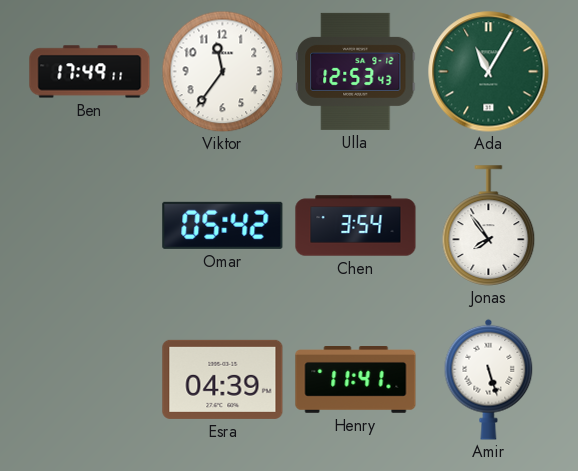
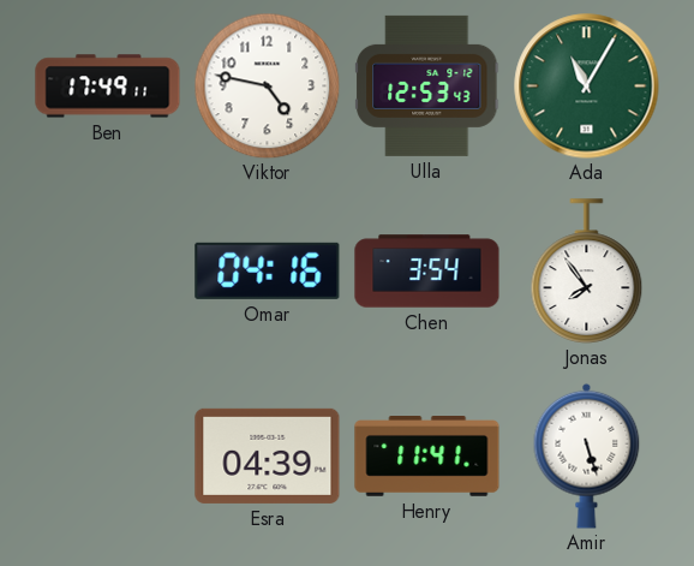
Viktor: 11:36 -> 4:47
Omar: 05:42 -> 04:16
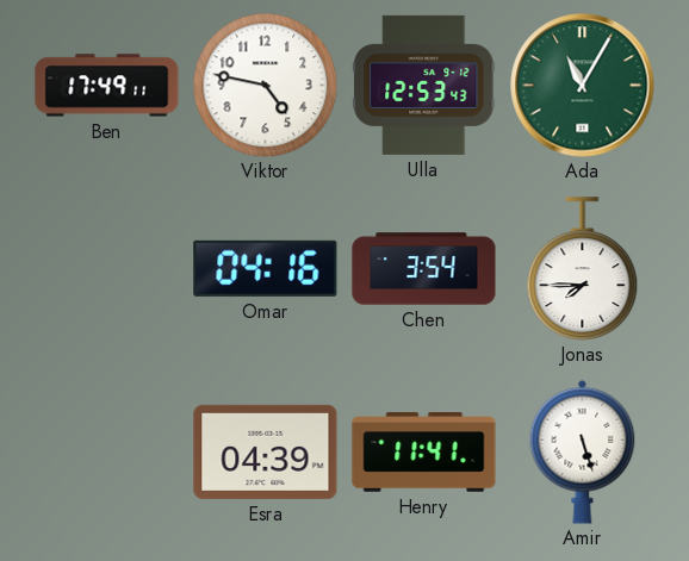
Jonas: 7:54 -> 7:45
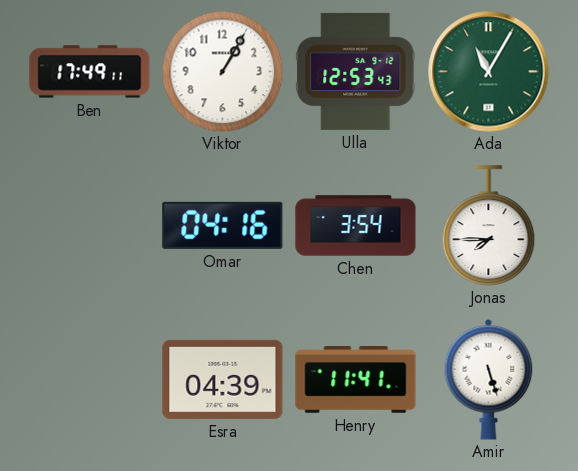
Viktor: 4:47 -> 1:05
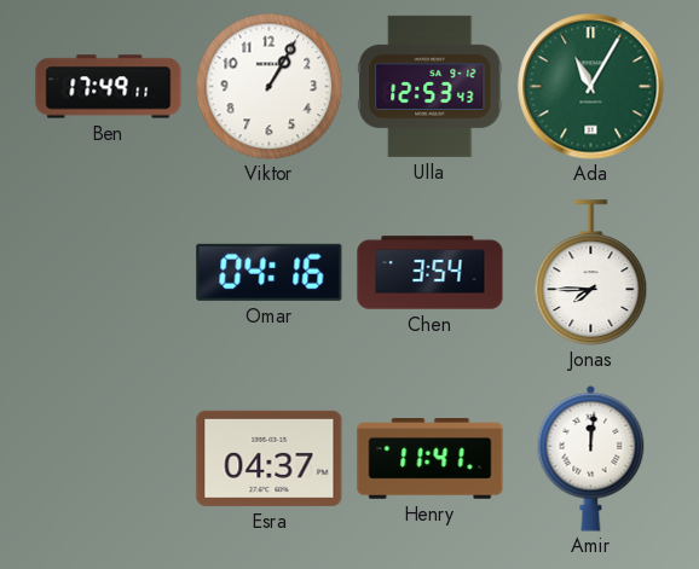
Esra: 04:39 -> 04:37
Amir: 5:27 -> 12:01
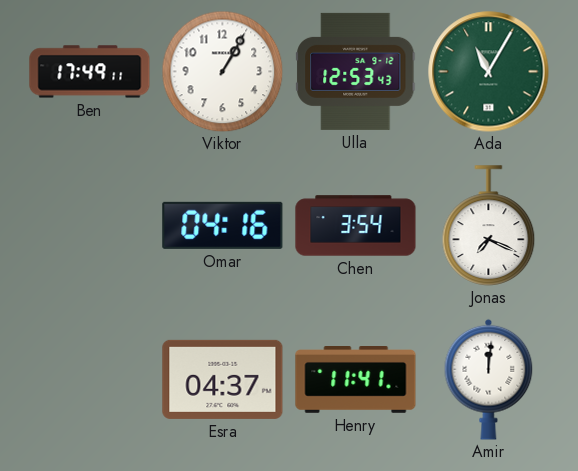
Jonas: 7:45 -> 7:19
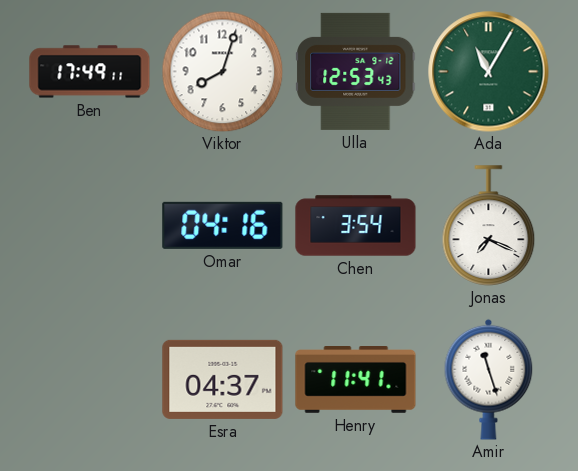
Viktor: 1:05 -> 8:03
Amir: 12:01 -> 11:27
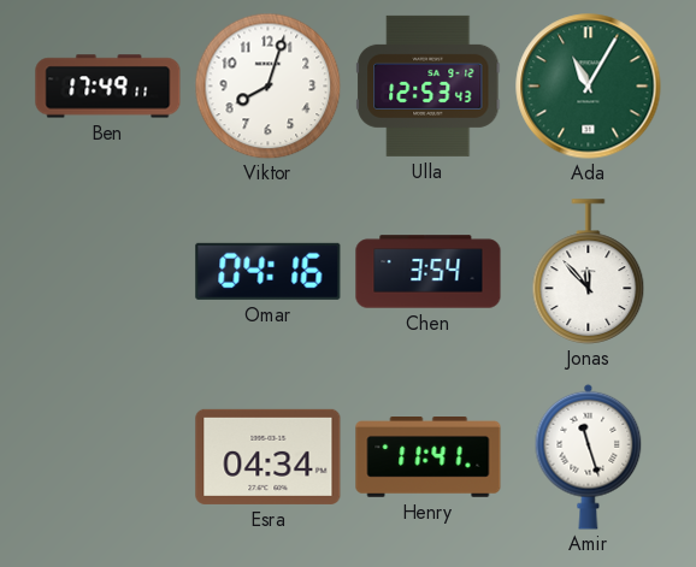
Jonas: 7:19 -> 11:53
Esra: 04:37 -> 04:34
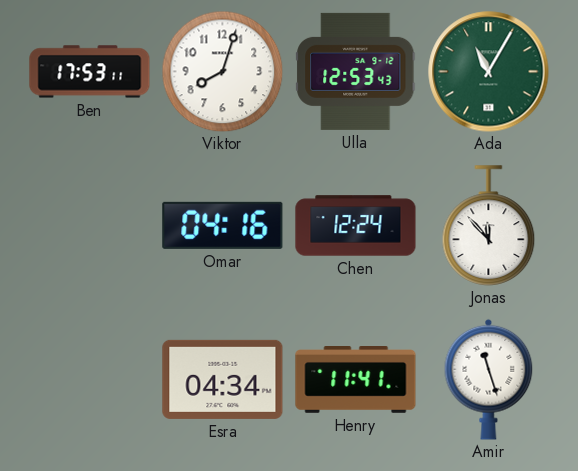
Ben: 17:49 -> 17:53
Chen: 3:54 -> 12:24
